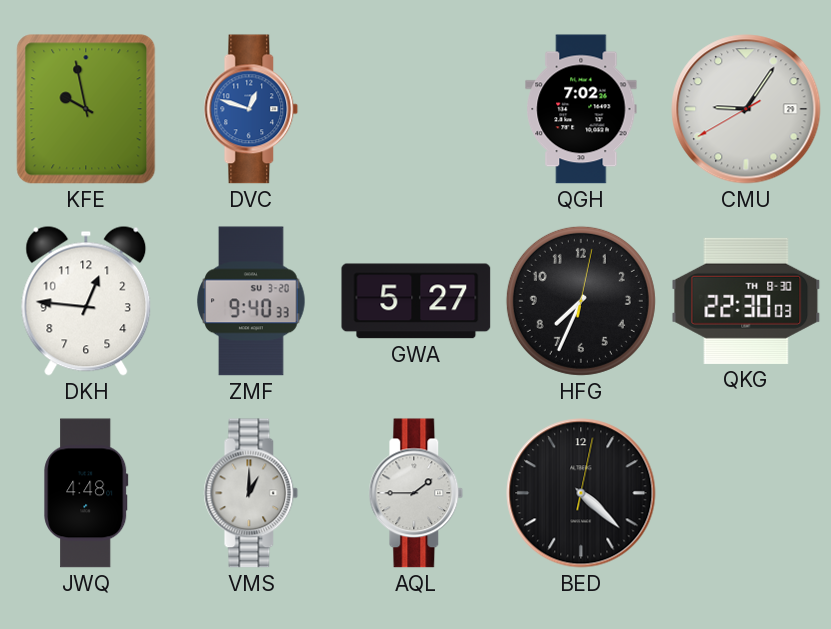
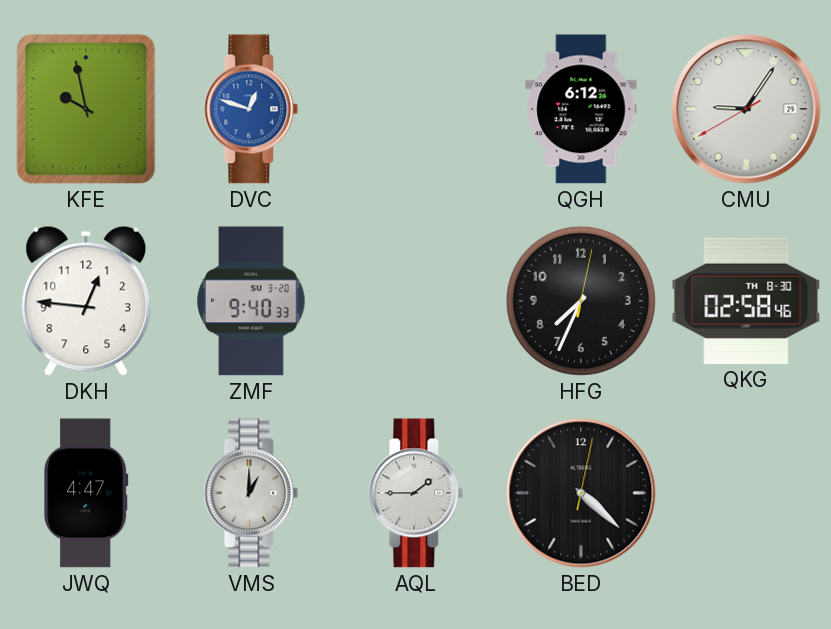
QGH: 7:02 -> 6:12
GWA: 5:27 -> none
QKG: 22:30 -> 02:58
JWQ: 4:48 -> 4:47
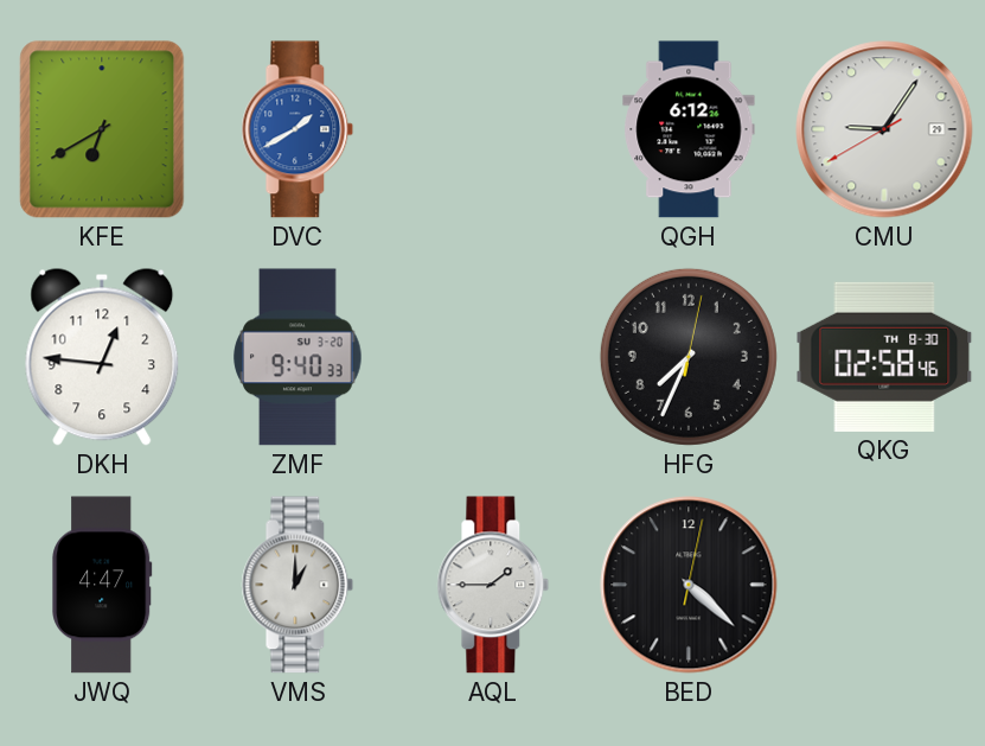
KFE: 9:58 -> 6:40
DVC: 12:48 -> 1:40
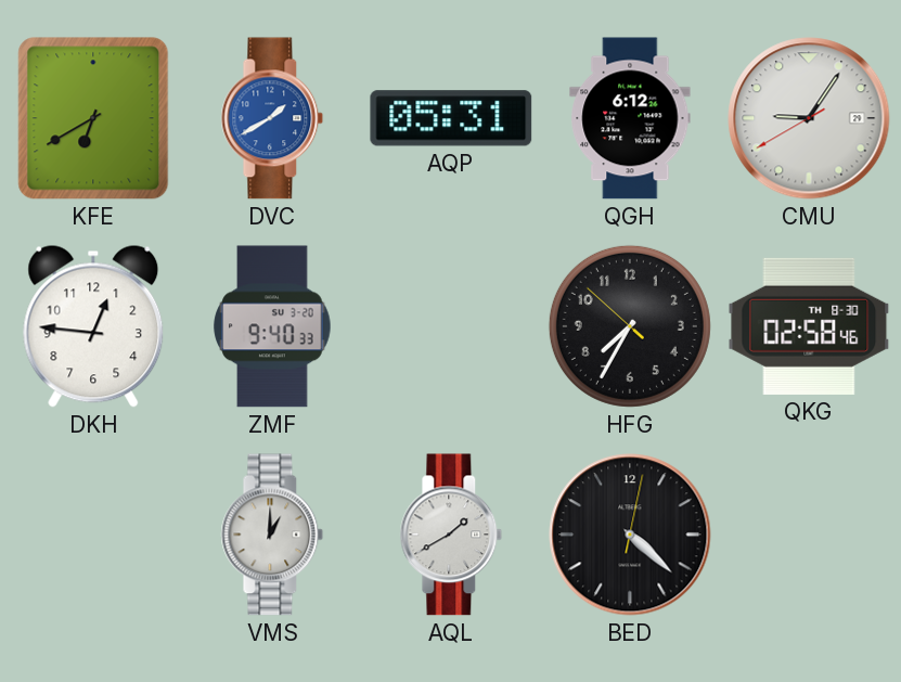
AQP: none -> 05:31
HFG: 7:34:02 -> 7:34:52
JWQ: 4:47 -> none
AQL: 1:45 -> 1:40
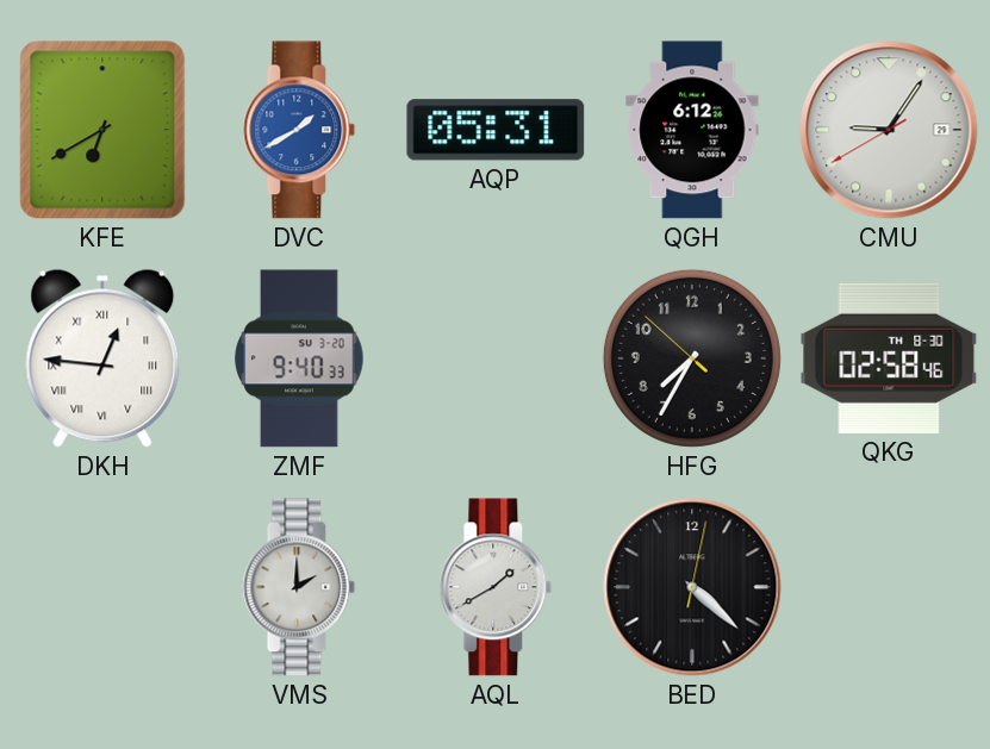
DKH numerals: Arabic -> Roman
VMS: 1:00 -> 2:00
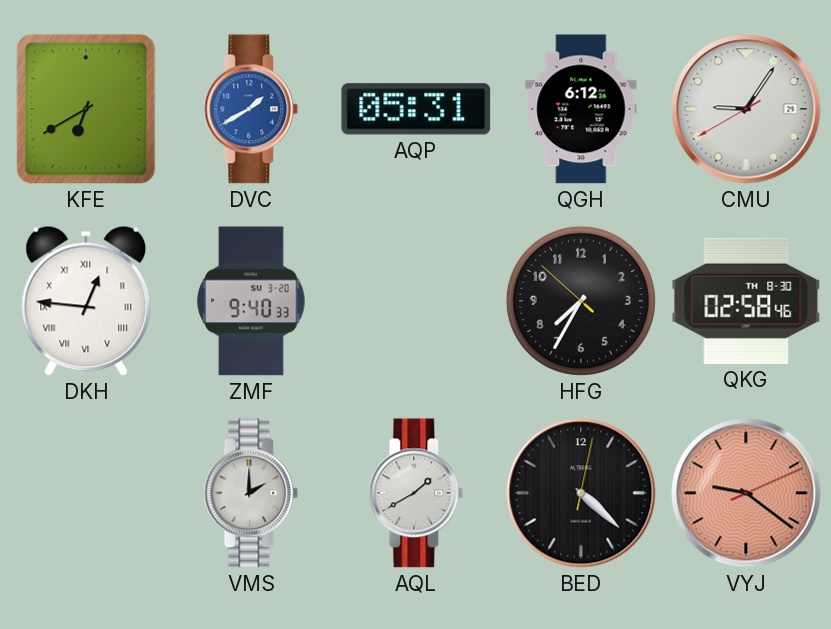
VYJ: none -> 9:21
